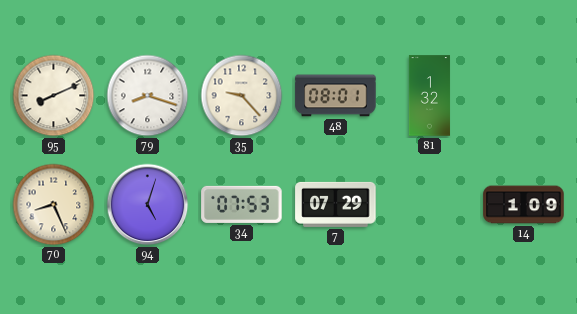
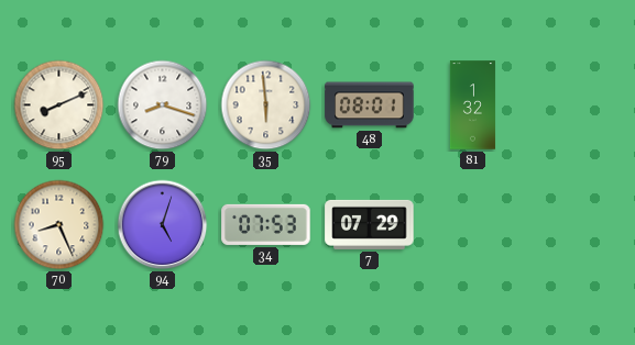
35: 9:23 -> 5:59
14: 1:09 -> none
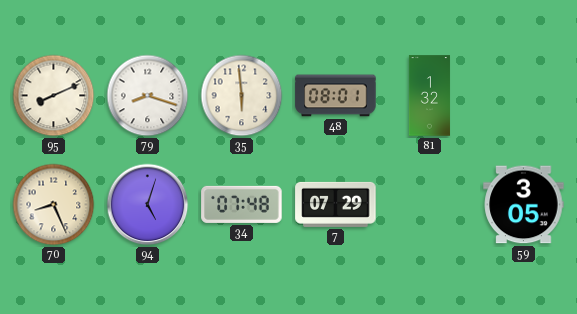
34: 07:53 -> 07:48
59: none -> 3:05
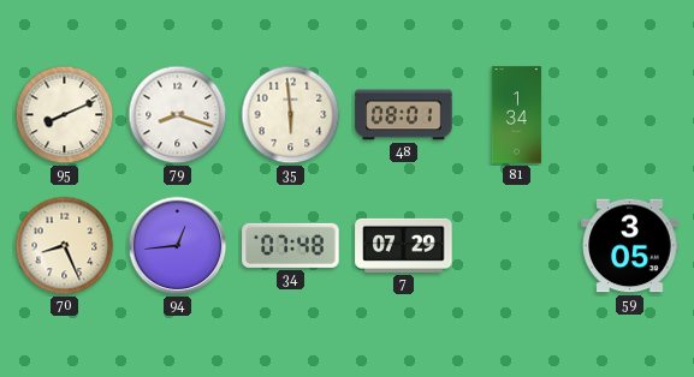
81: 1:32 -> 1:34
94: 5:03 -> 12:44
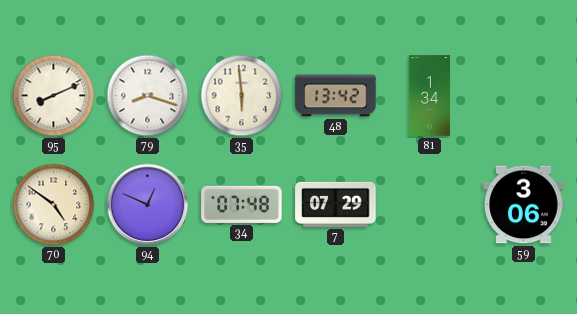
48: 08:01 -> 13:42
70: 8:26 -> 4:51
94: 12:44 -> 12:49
59: 3:05 -> 3:06
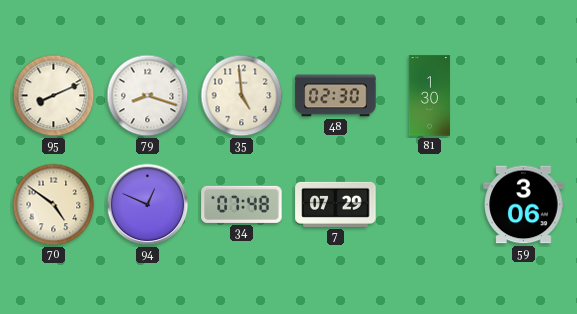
35: 5:59 -> 4:59
48: 13:42 -> 02:30
81: 1:34 -> 1:30
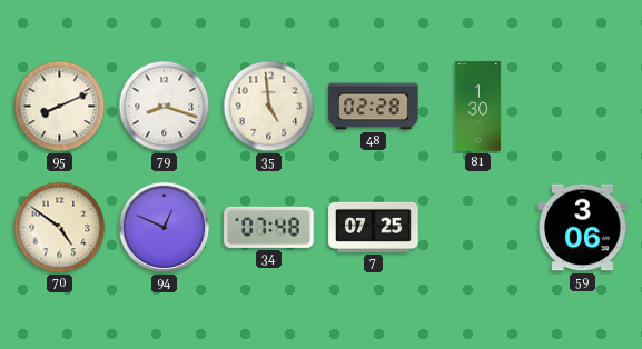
48: 02:30 -> 02:28
7: 07:29 -> 07:25
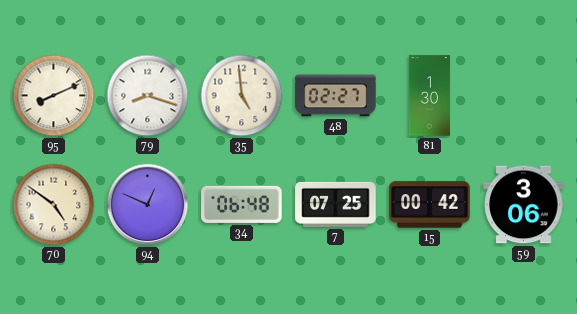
48: 02:28 -> 02:27
34: 07:48 -> 06:48
15: none -> 00:42
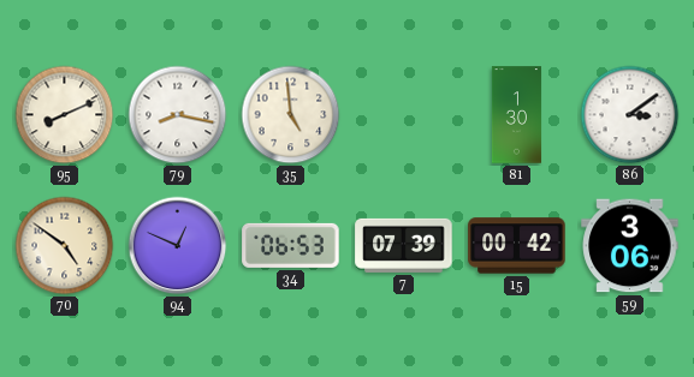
79: 8:18 -> 8:17
48: 02:27 -> none
86: none -> 3:09
34: 06:48 -> 06:53
7: 07:25 -> 07:39
